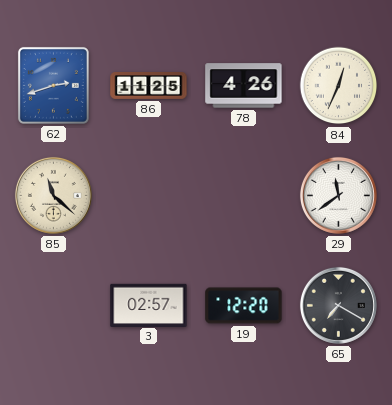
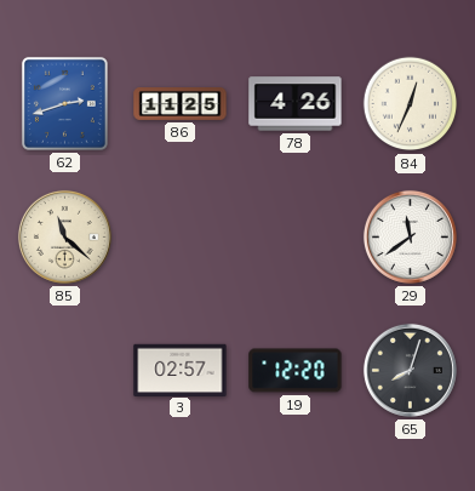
65: 7:20 -> 8:03
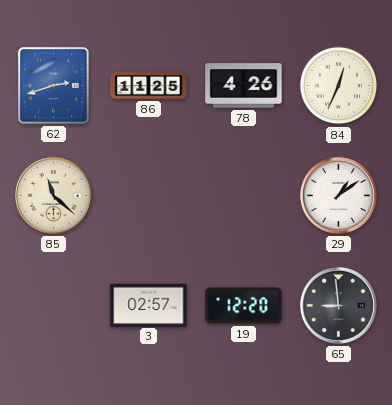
29: 11:39 -> 1:09
65: 8:03 -> 8:59
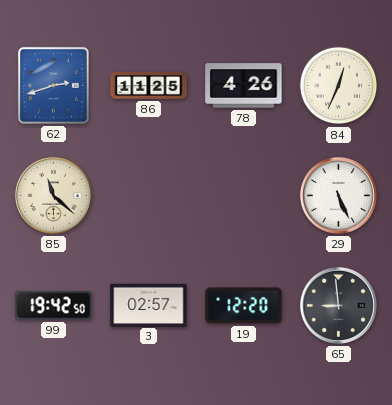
29: 1:09 -> 5:26
99: none -> 19:42
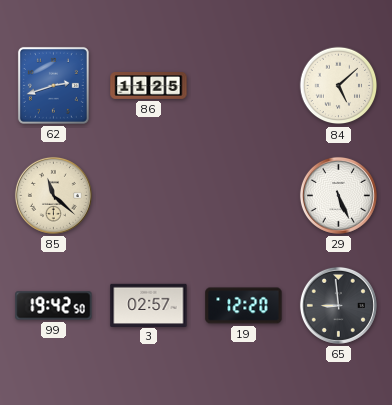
78: 4:26 -> none
84: 12:34 -> 5:08
